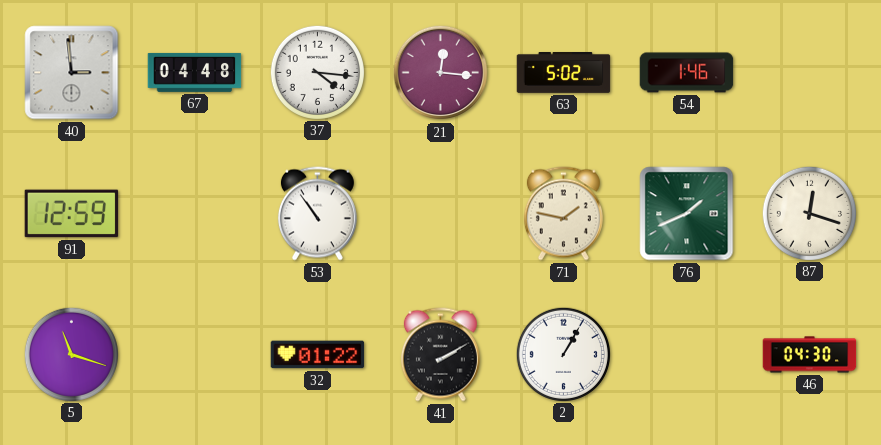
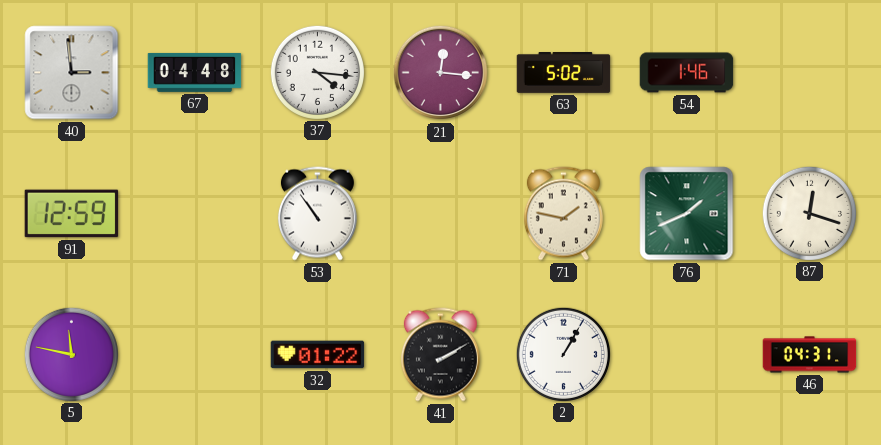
5: 11:18 -> 11:47
46: 04:30 -> 04:31
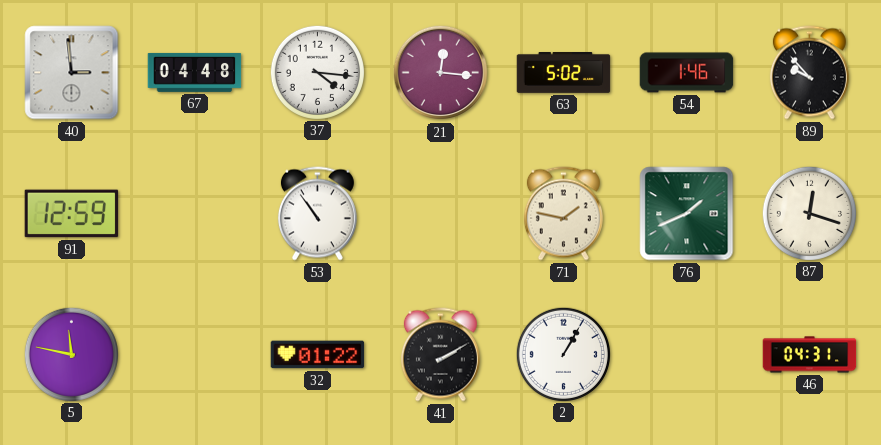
89: none -> 9:53
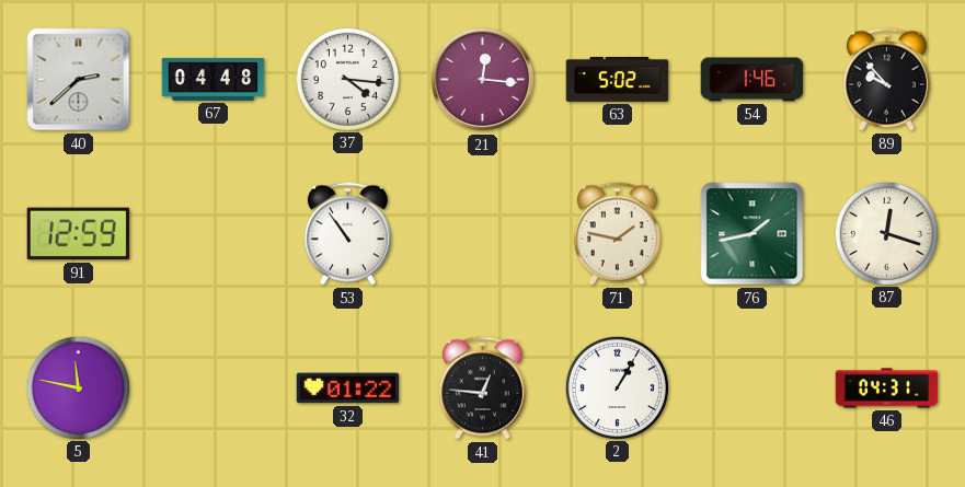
40: 2:59 -> 2:38
76: 1:41 -> 1:43
41: 2:10 -> 12:46
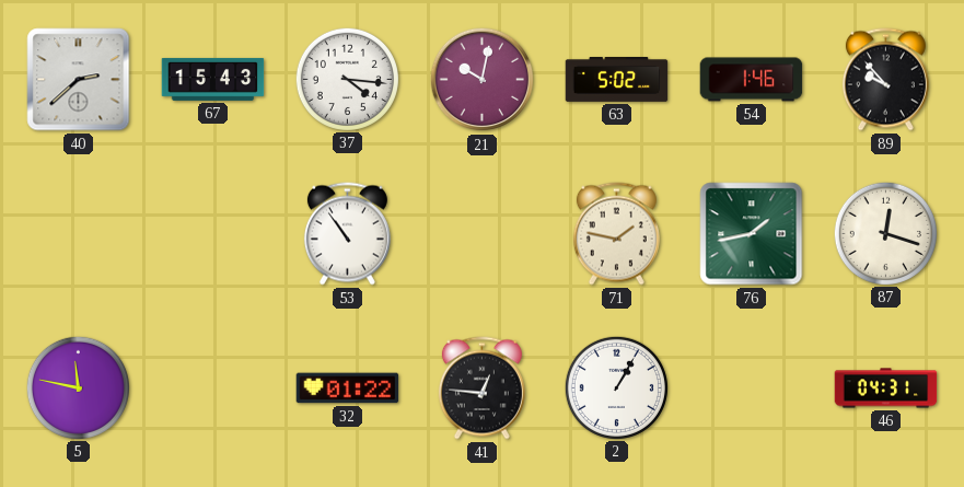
67: 04:48 -> 15:43
21: 12:16 -> 10:02
91: 12:59 -> none
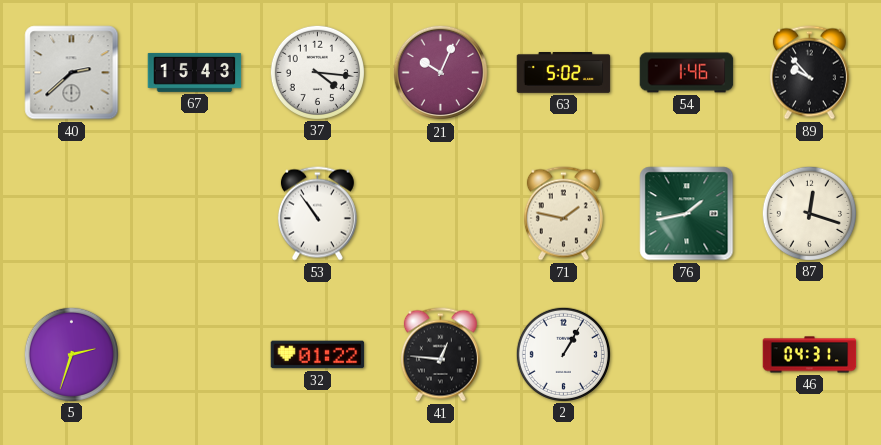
21: 10:02 -> 10:04
5: 11:47 -> 2:33
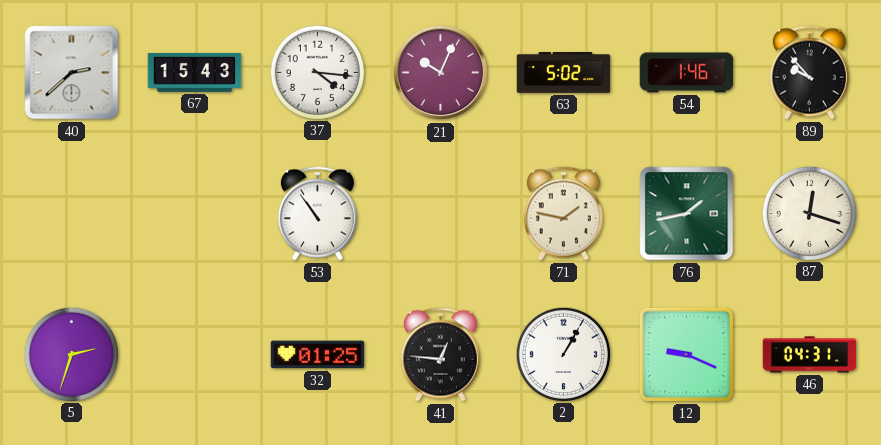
32: 01:22 -> 01:25
12: none -> 9:19
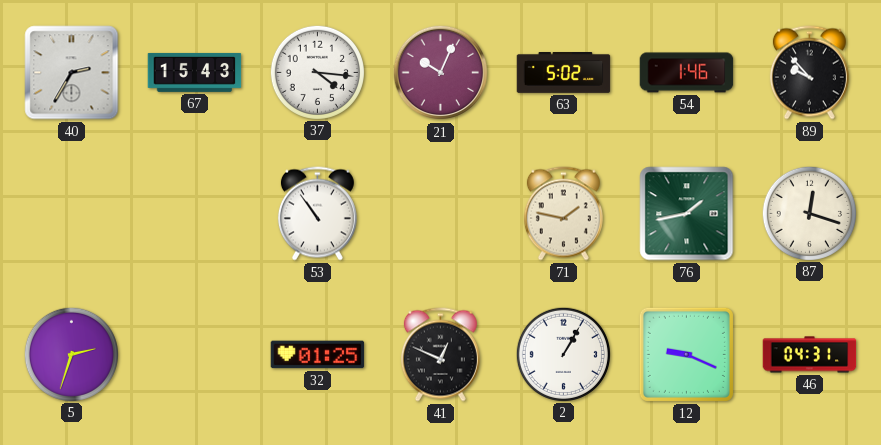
40: 2:38 -> 2:35
41: 12:46 -> 12:49
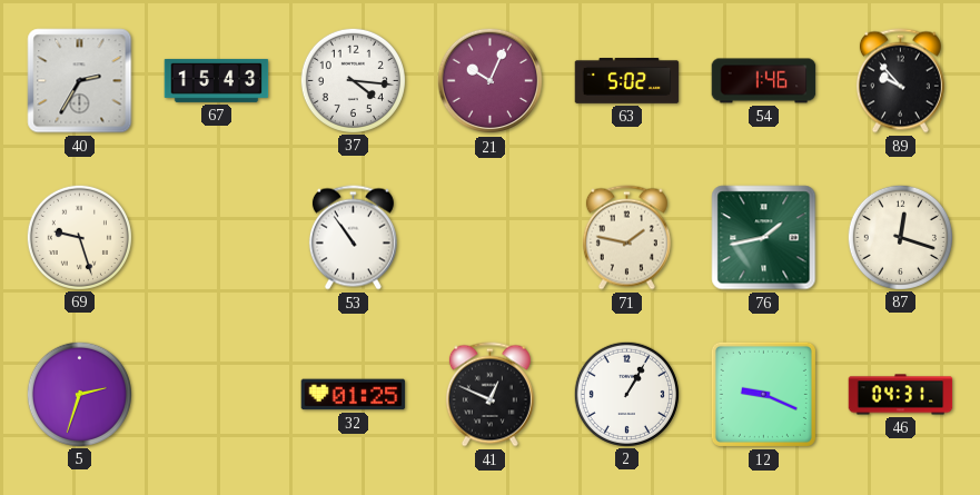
69: none -> 9:27
